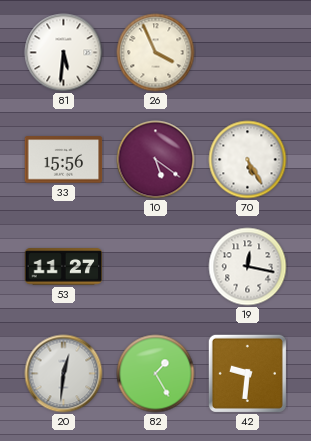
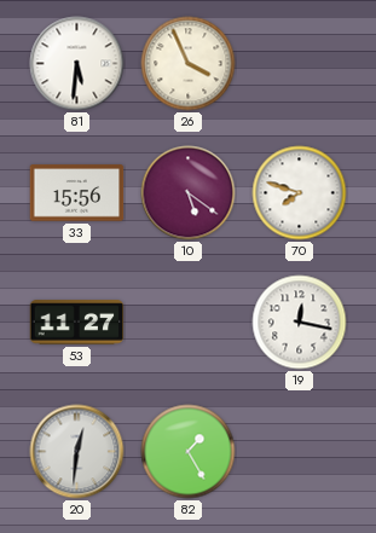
70: 5:25 -> 7:48
42: 9:31 -> none
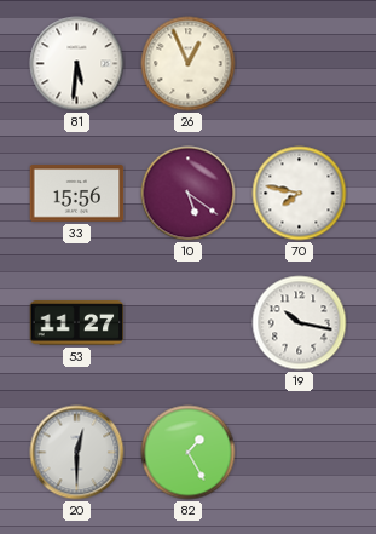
26: 3:56 -> 12:56
70: 7:48 -> 7:47
19: 12:17 -> 10:17
20: 12:31 -> 12:30
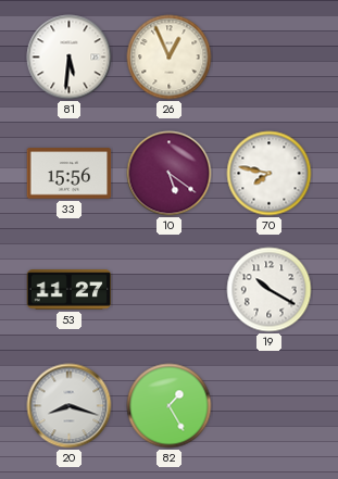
19: 10:17 -> 10:20
20: 12:30 -> 8:18
